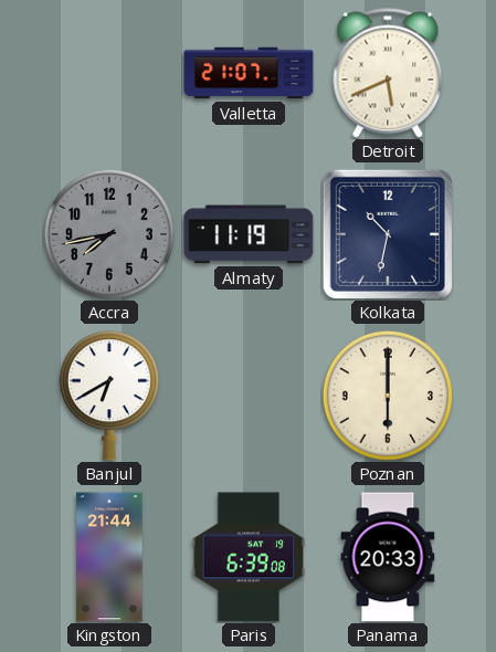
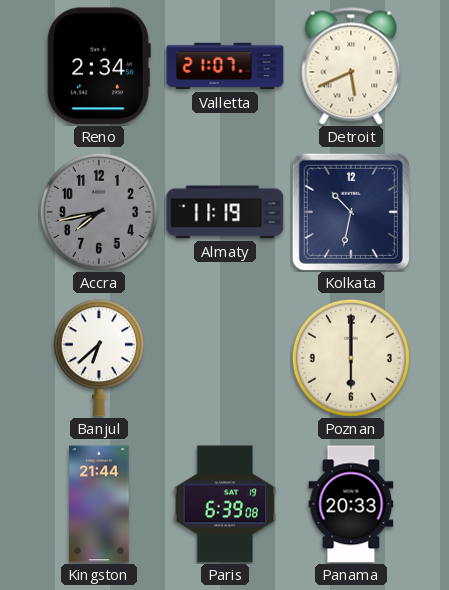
Reno: none -> 2:34
Banjul: 6:40 -> 6:38
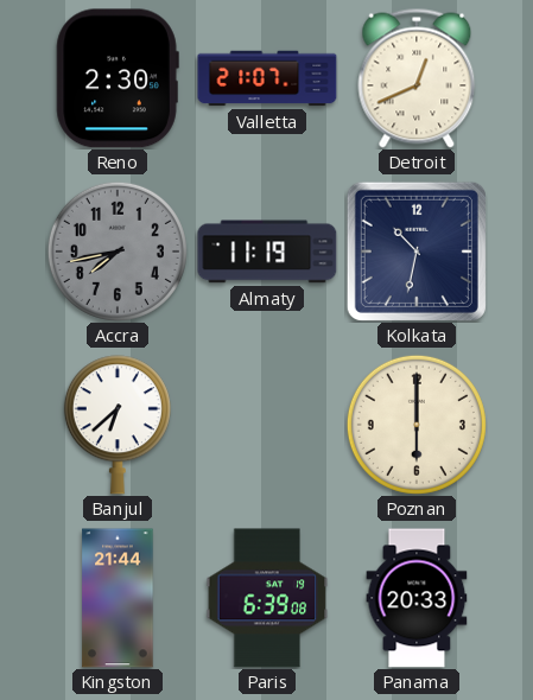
Reno: 2:34 -> 2:30
Detroit: 5:41 -> 12:41
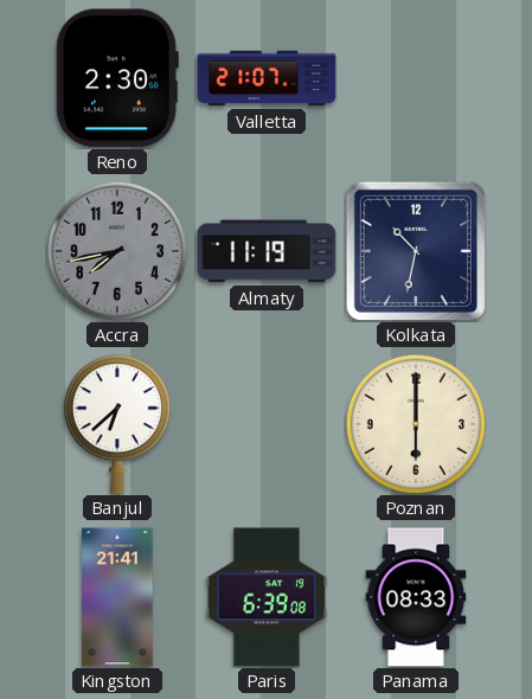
Detroit: 12:41 -> none
Kingston: 21:44 -> 21:41
Panama: 20:33 -> 08:33
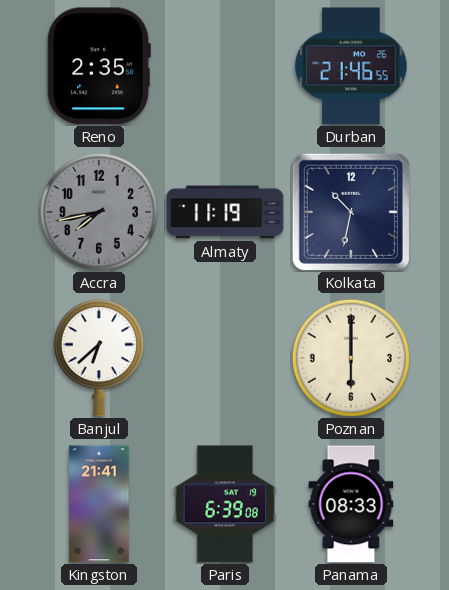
Reno: 2:30 -> 2:35
Valletta: 21:07 -> none
Durban: none -> 21:46
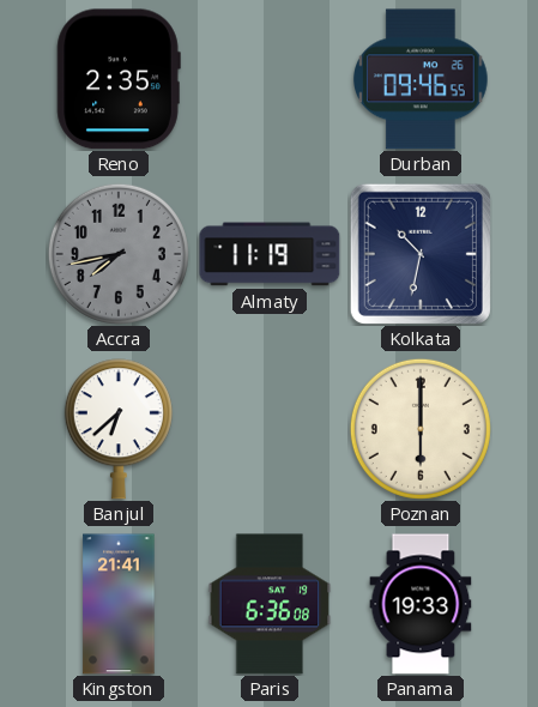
Durban: 21:46 -> 09:46
Paris: 6:39 -> 6:36
Panama: 08:33 -> 19:33
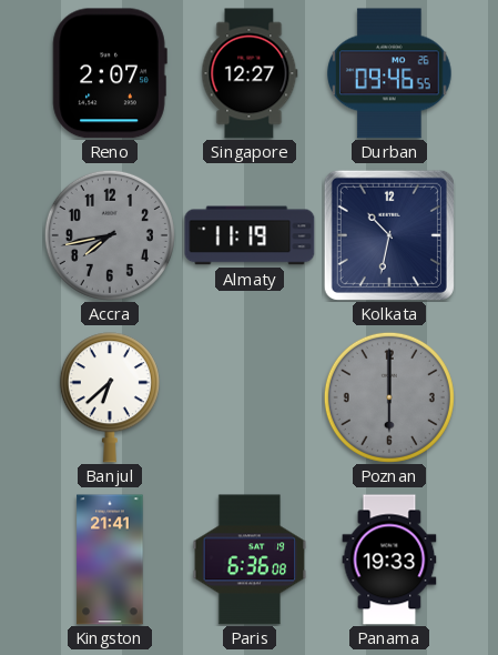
Reno: 2:35 -> 2:07
Singapore: none -> 12:27
Poznan dial: cream -> grey
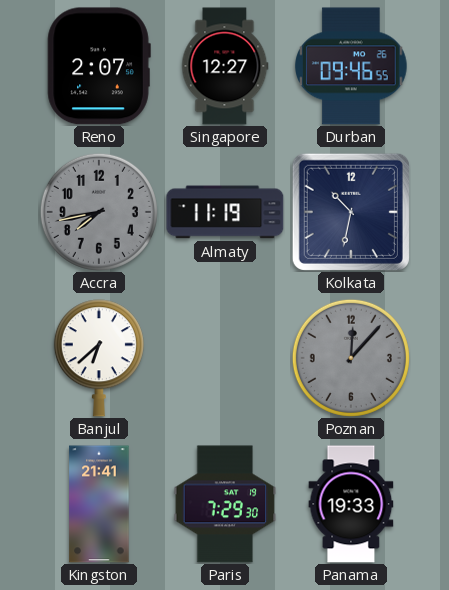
Poznan: 6:00 -> 12:07
Paris: 6:36 -> 7:29
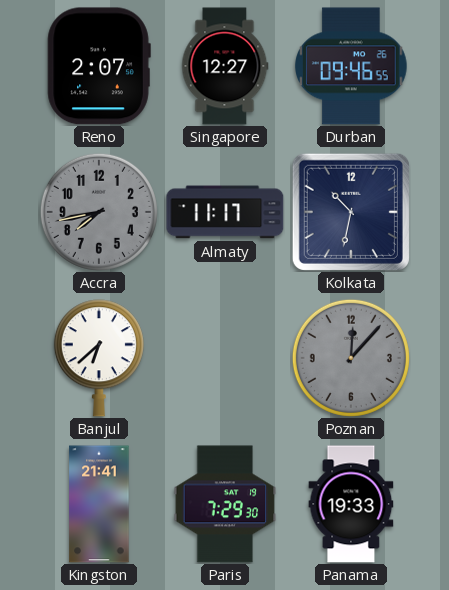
Almaty: 11:19 -> 11:17
